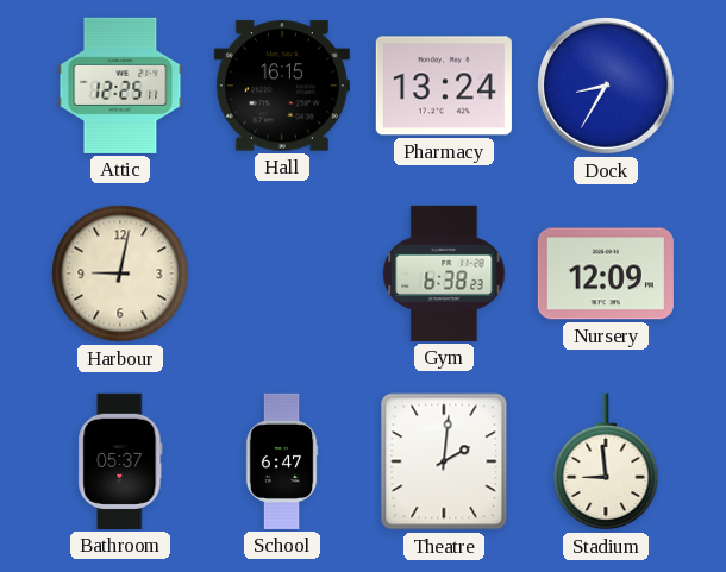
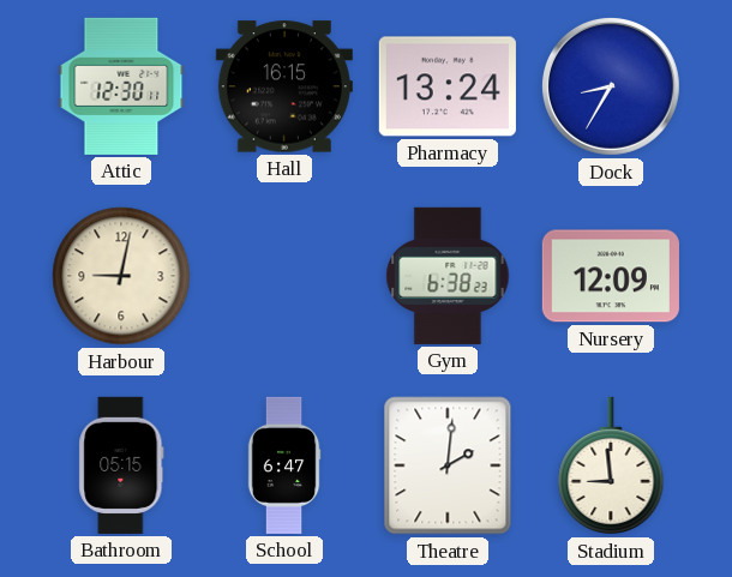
Attic: 12:25 -> 12:30
Bathroom: 05:37 -> 05:15
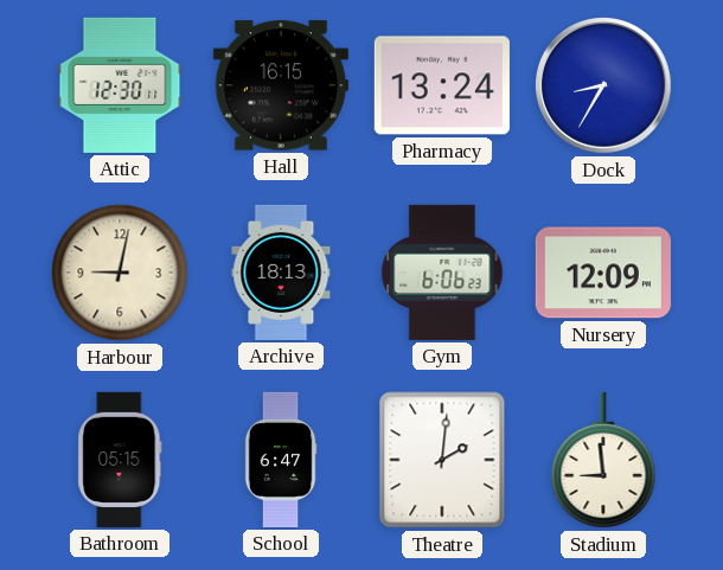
Archive: none -> 18:13
Gym: 6:38 -> 6:06
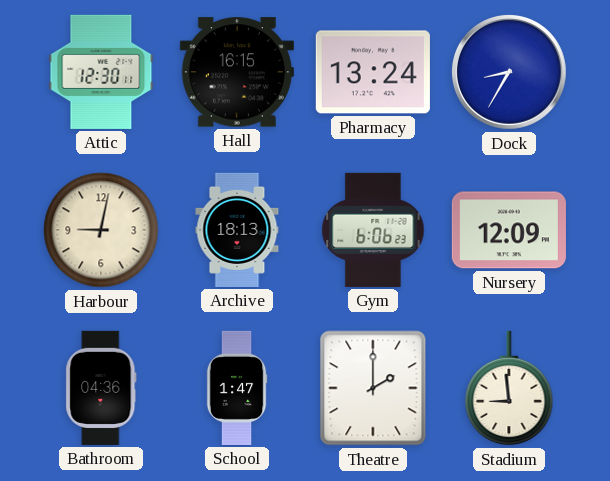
Bathroom: 05:15 -> 04:36
School: 6:47 -> 1:47
Theatre: 2:01 -> 2:00
